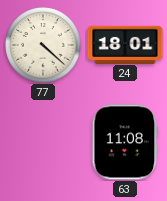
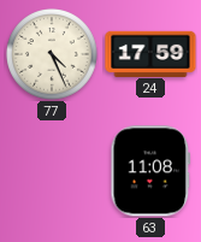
77: 4:22 -> 4:26
24: 18:01 -> 17:59
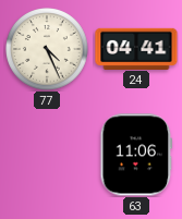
24: 17:59 -> 04:41
63: 11:08 -> 11:06
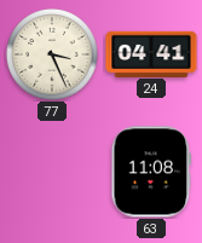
77: 4:26 -> 3:26
63: 11:06 -> 11:08
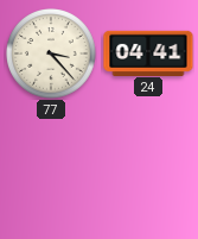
77: 3:26 -> 3:23
63: 11:08 -> none
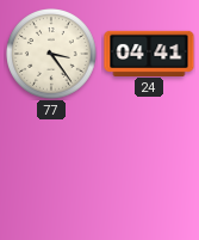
77: 3:23 -> 3:24
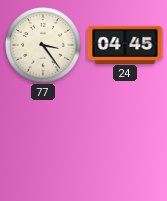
24: 04:41 -> 04:45
